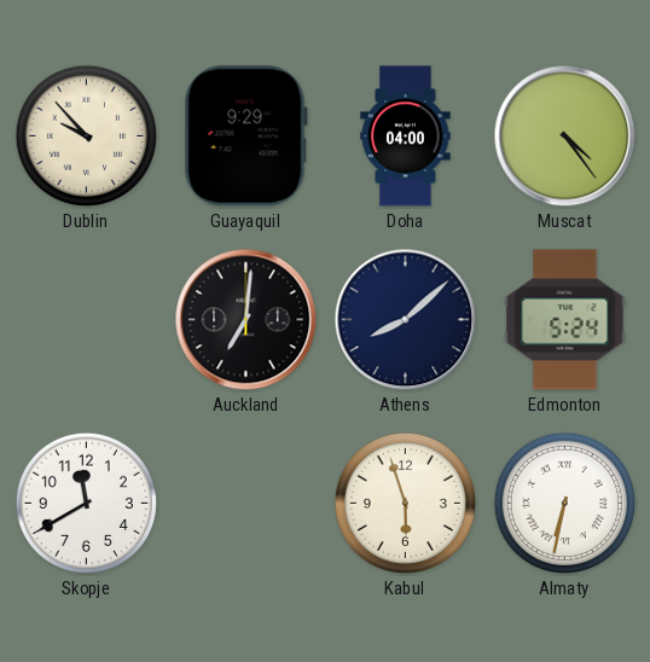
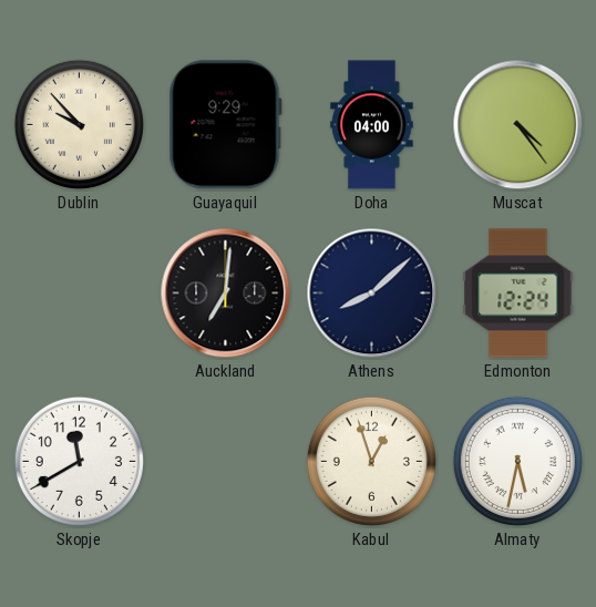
Edmonton: 5:24 -> 12:24
Kabul: 5:57 -> 12:57
Almaty: 6:32 -> 5:32
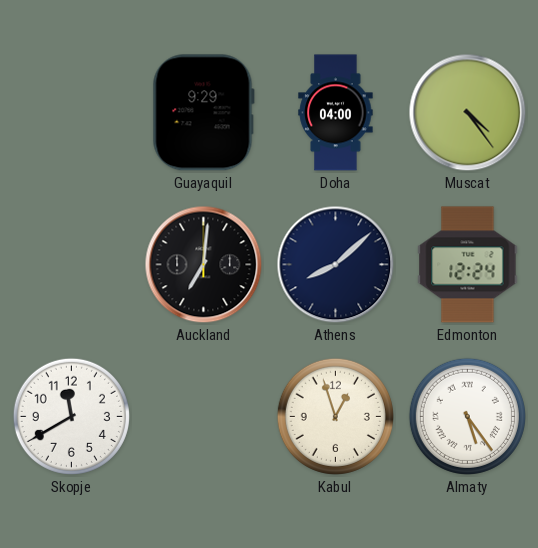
Dublin: 9:53 -> none
Almaty: 5:32 -> 5:24
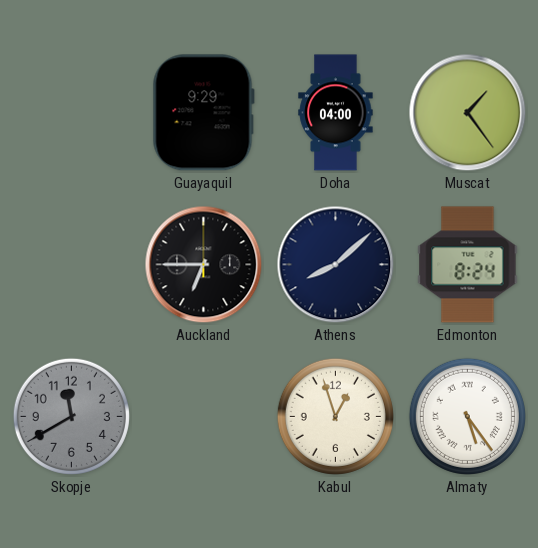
Muscat: 4:24 -> 1:24
Auckland: 7:01 -> 6:45
Edmonton: 12:24 -> 8:24
Skopje dial: white -> grey
